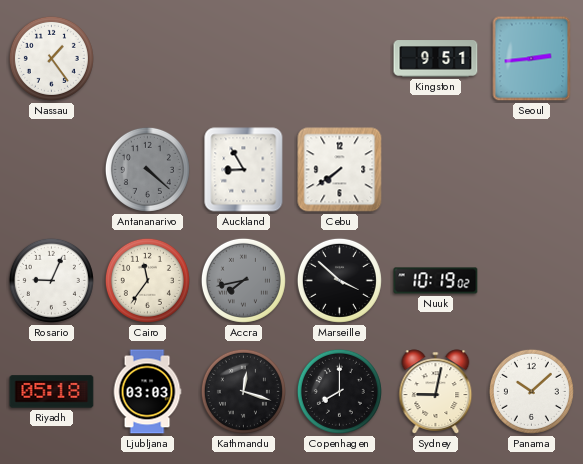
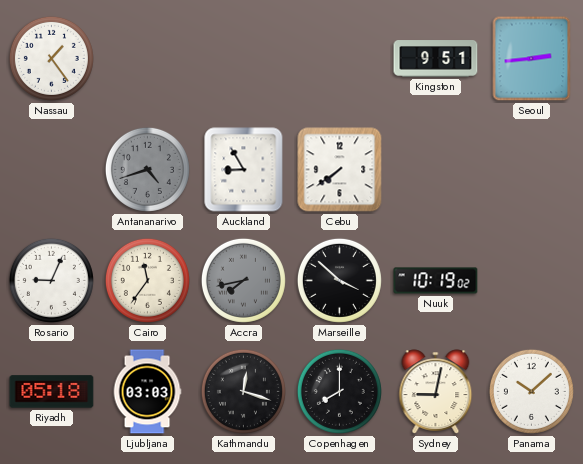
Antananarivo: 4:22 -> 4:42
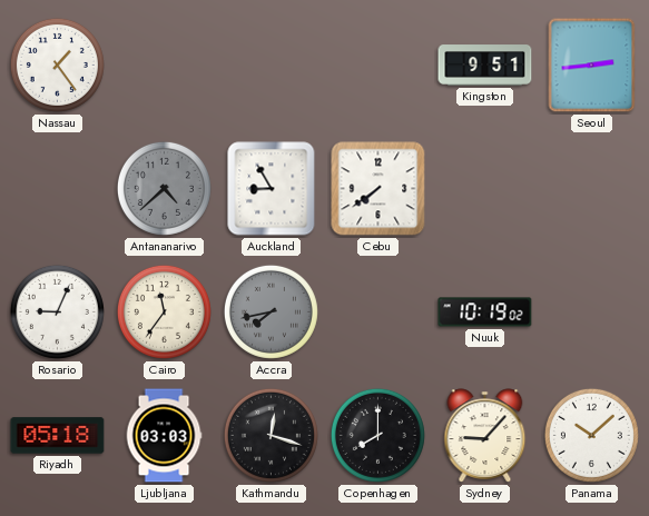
Antananarivo: 4:42 -> 4:38
Marseille: 3:52 -> none
Sydney: 9:02 -> 9:07
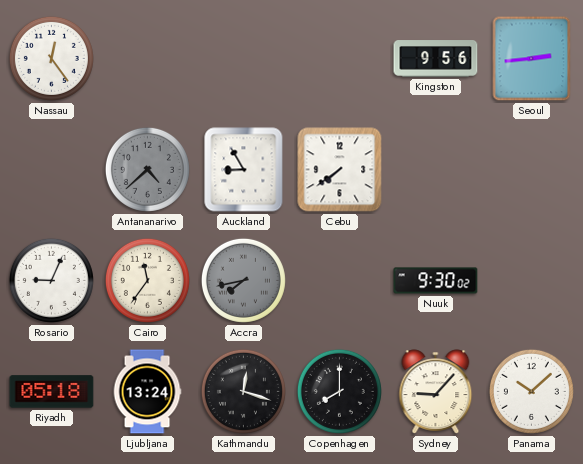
Nassau: 1:24 -> 12:24
Kingston: 9:51 -> 9:56
Nuuk: 10:19 -> 9:30
Ljubljana: 03:03 -> 13:24
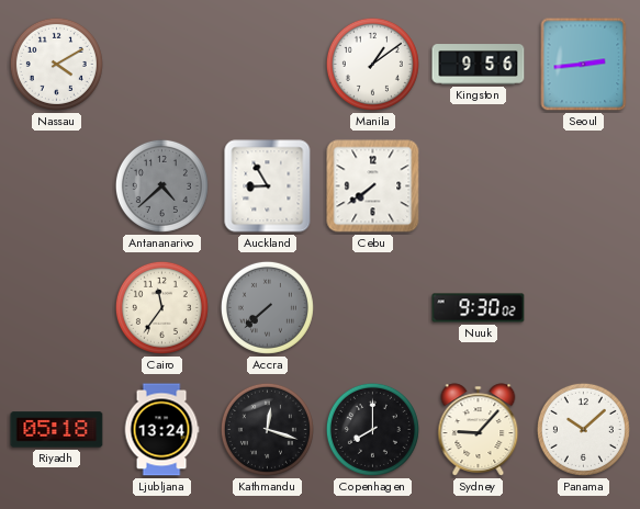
Nassau: 12:24 -> 4:10
Manila: none -> 1:09
Rosario: 9:04 -> none
Accra: 7:43 -> 7:38
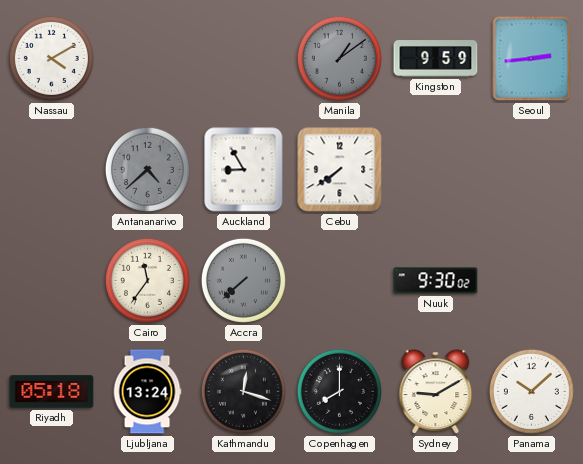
Manila dial: white -> grey
Kingston: 9:56 -> 9:59
Sydney: 9:07 -> 9:10
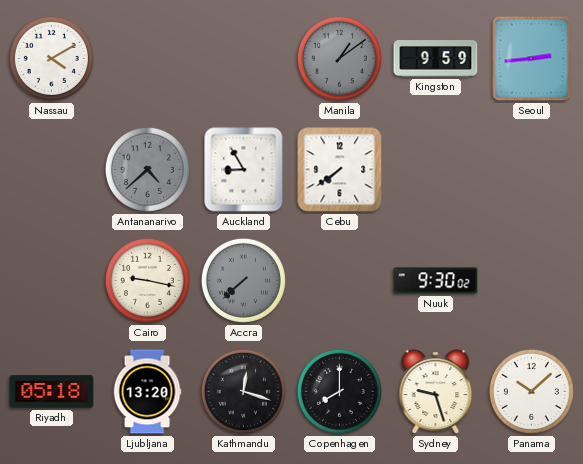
Cairo: 11:36 -> 9:17
Ljubljana: 13:24 -> 13:20
Sydney: 9:10 -> 9:27
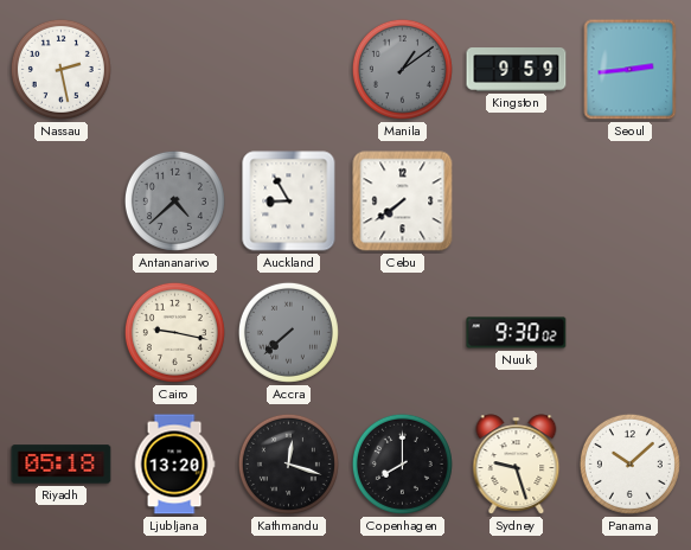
Nassau: 4:10 -> 2:28
